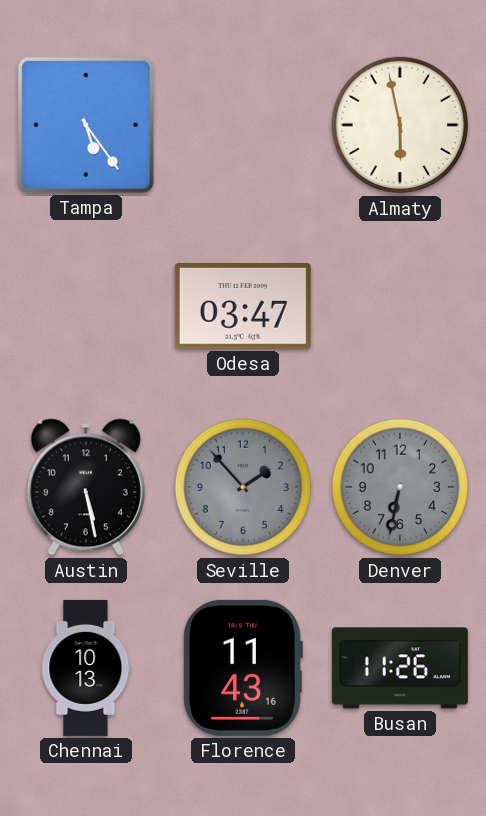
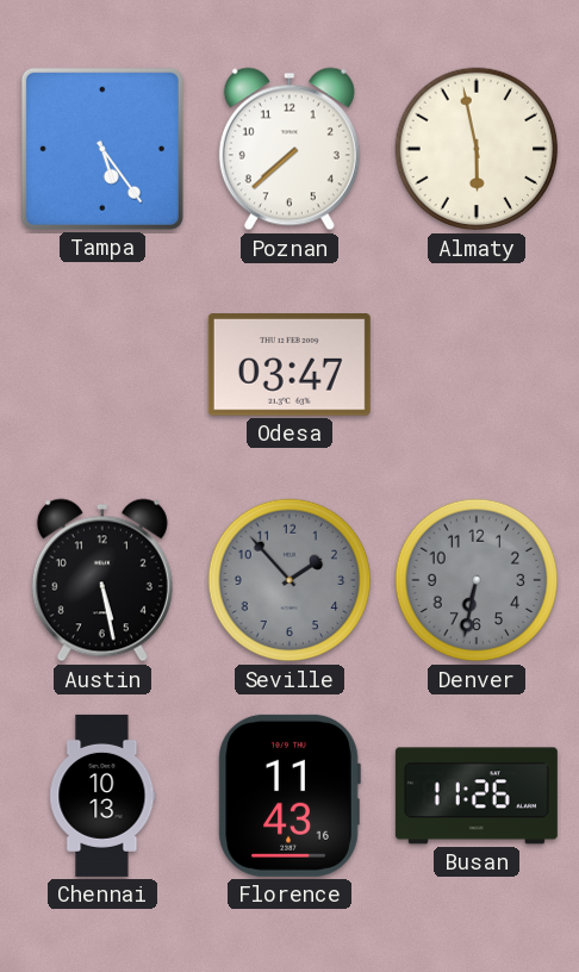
Poznan: none -> 7:38
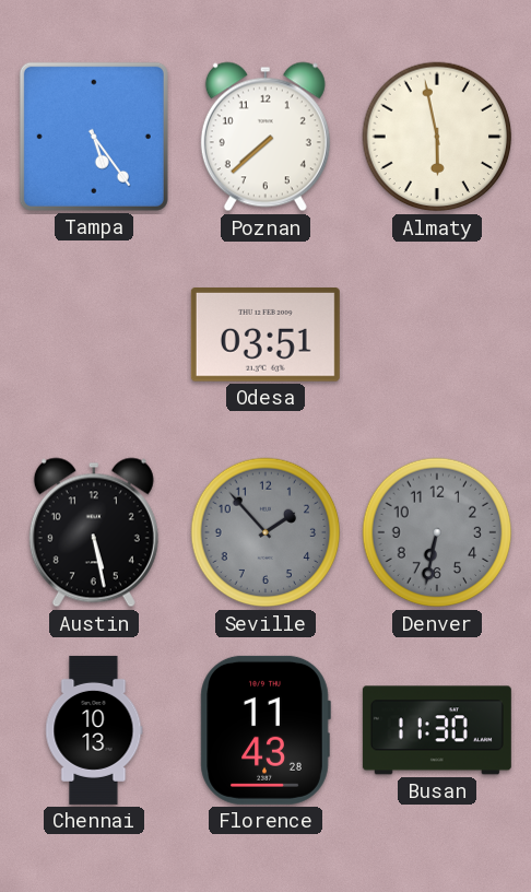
Odesa: 03:47 -> 03:51
Florence: 11:43:16 -> 11:43:28
Busan: 11:26 -> 11:30
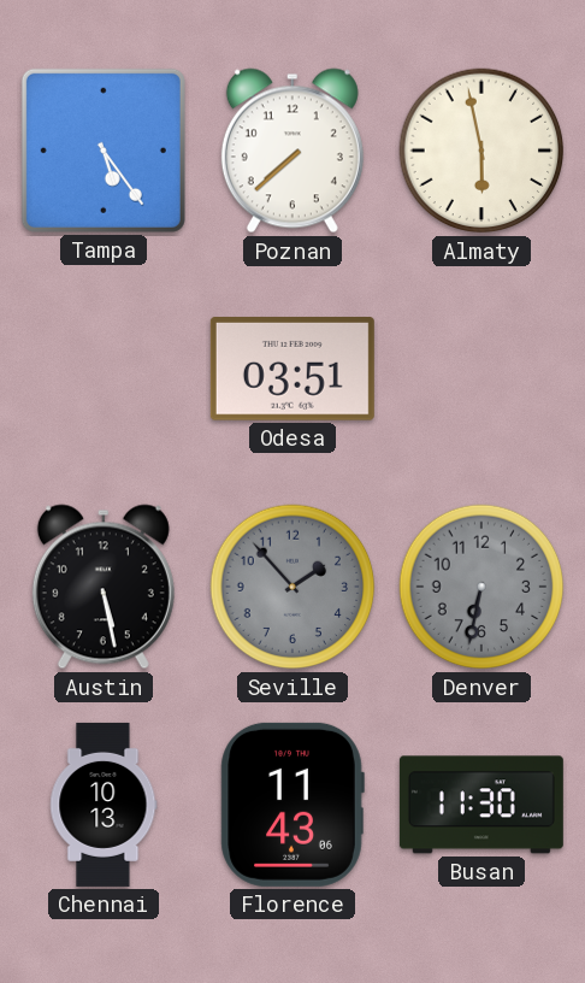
Florence: 11:43:28 -> 11:43:06
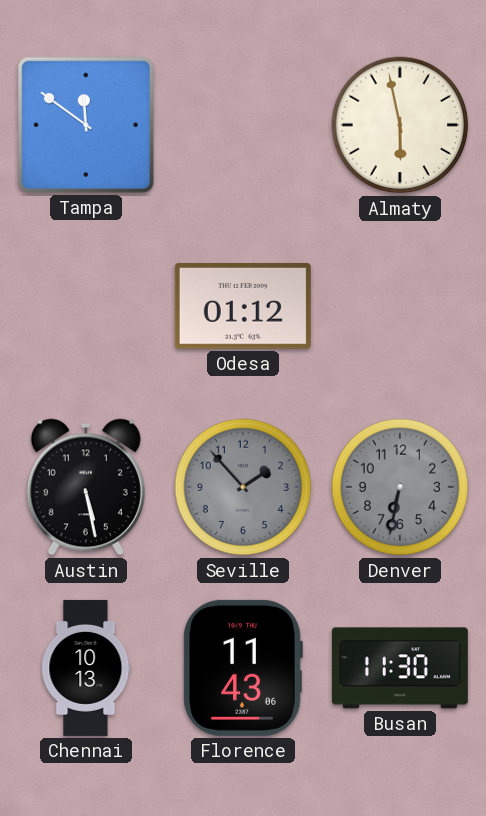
Tampa: 5:24 -> 11:51
Poznan: 7:38 -> none
Odesa: 03:51 -> 01:12
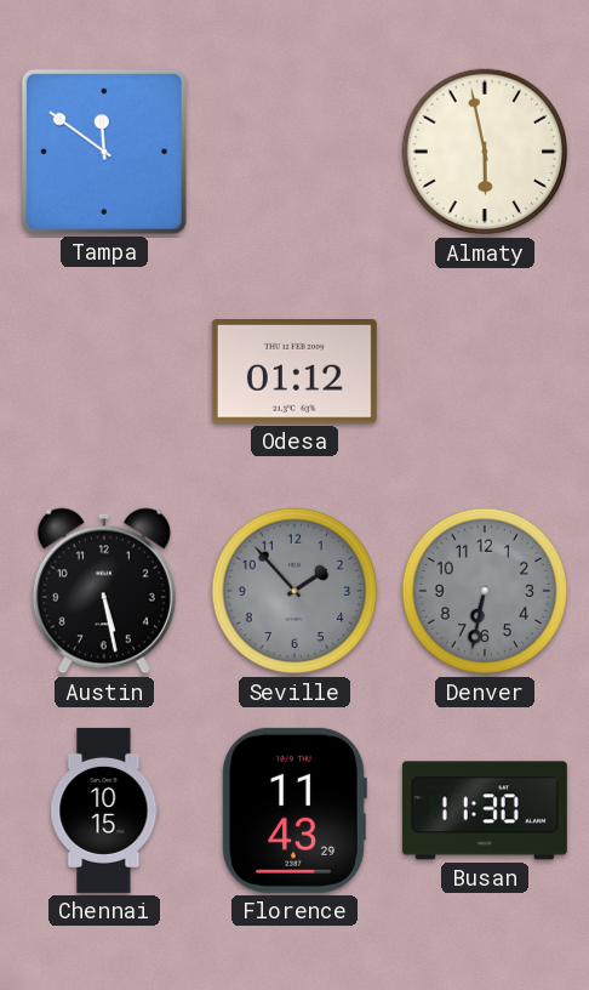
Chennai: 10:13 -> 10:15
Florence: 11:43:06 -> 11:43:29
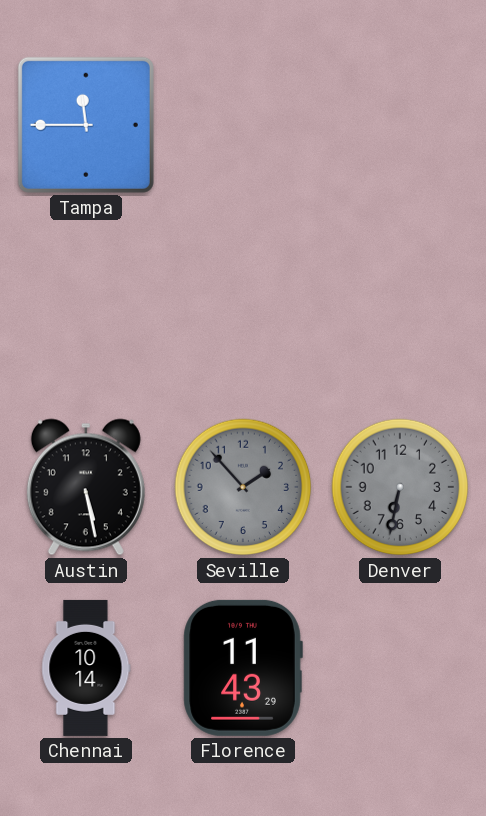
Tampa: 11:51 -> 11:45
Almaty: 5:58 -> none
Odesa: 01:12 -> none
Chennai: 10:15 -> 10:14
Busan: 11:30 -> none
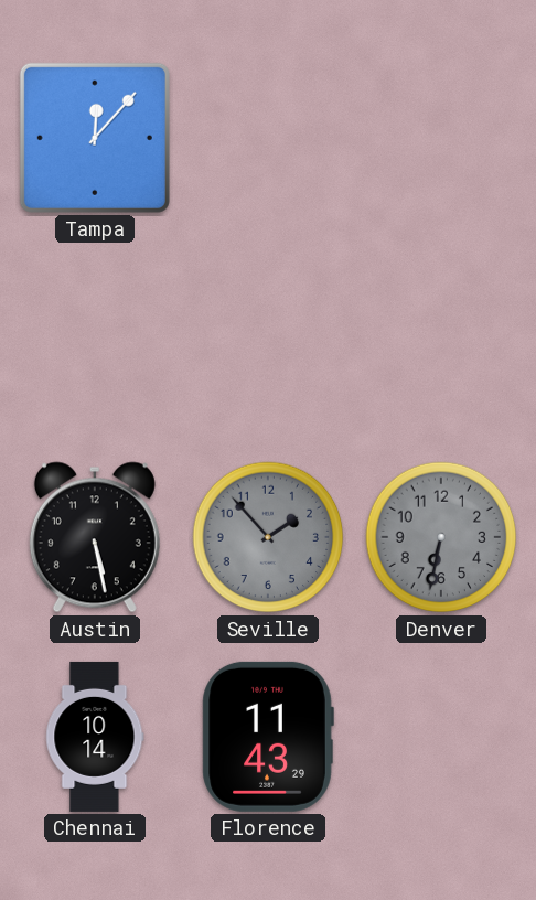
Tampa: 11:45 -> 12:07
